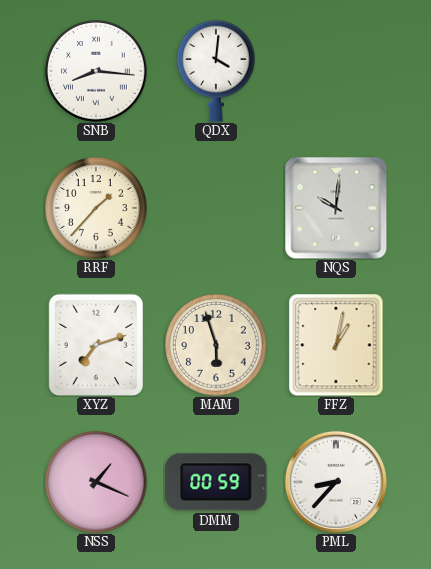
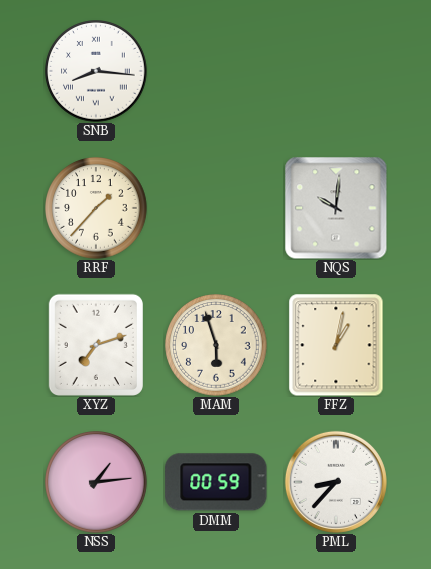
QDX: 4:01 -> none
NSS: 1:19 -> 1:14
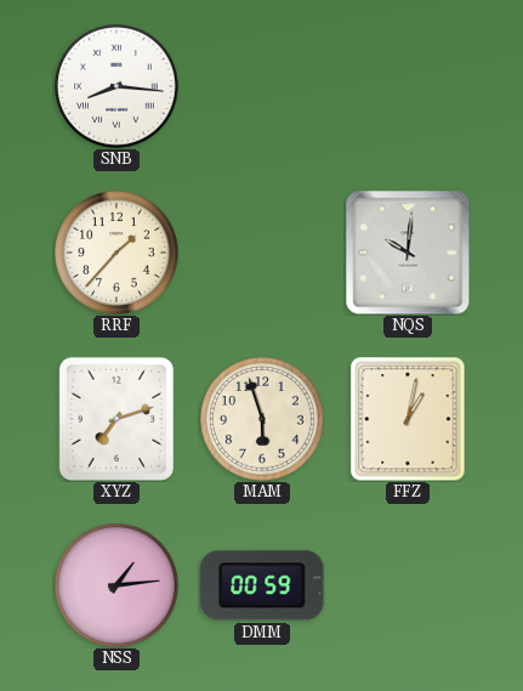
PML: 8:37 -> none
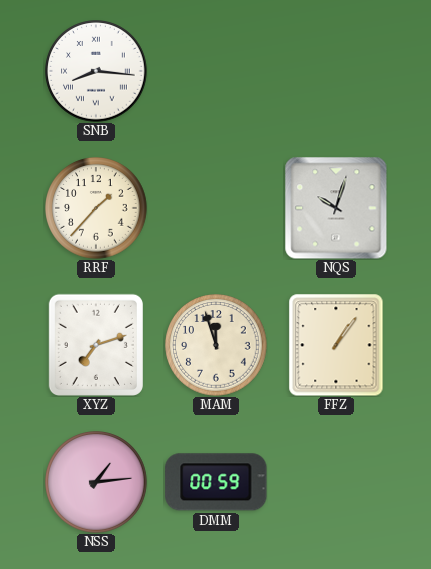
NQS: 10:01 -> 10:03
MAM: 5:57 -> 11:57
FFZ: 1:02 -> 1:06
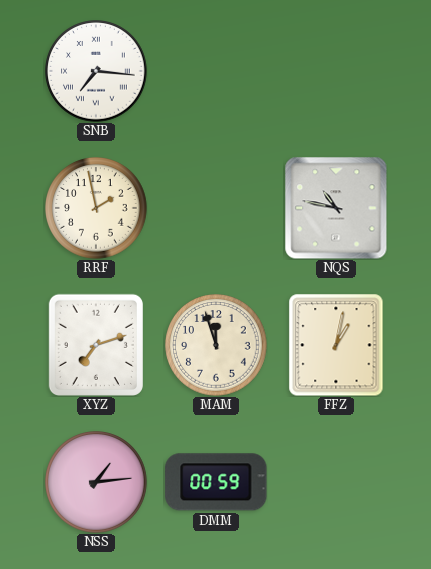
SNB: 8:16 -> 7:16
RRF: 1:37 -> 1:58
NQS: 10:03 -> 10:47
FFZ: 1:06 -> 1:02
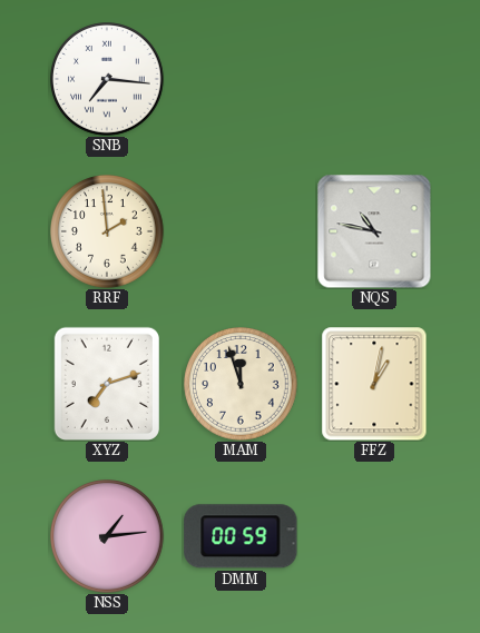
RRF: 1:58 -> 1:59
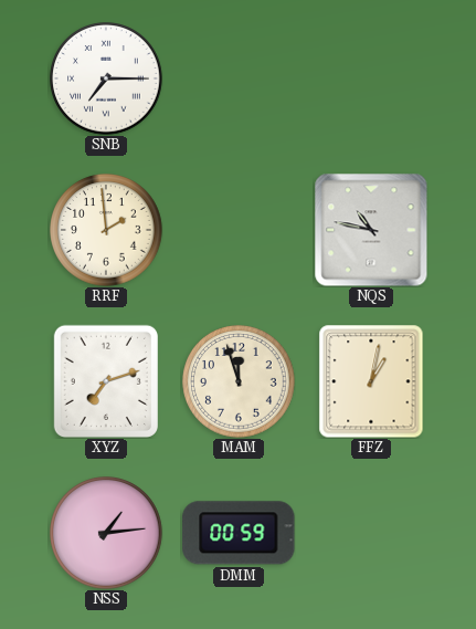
SNB: 7:16 -> 7:15
